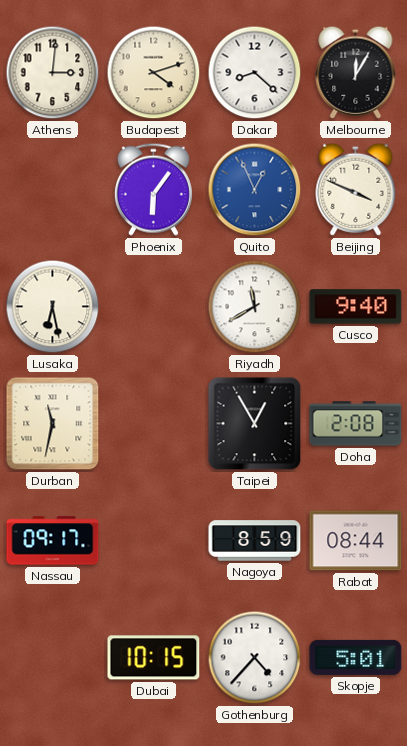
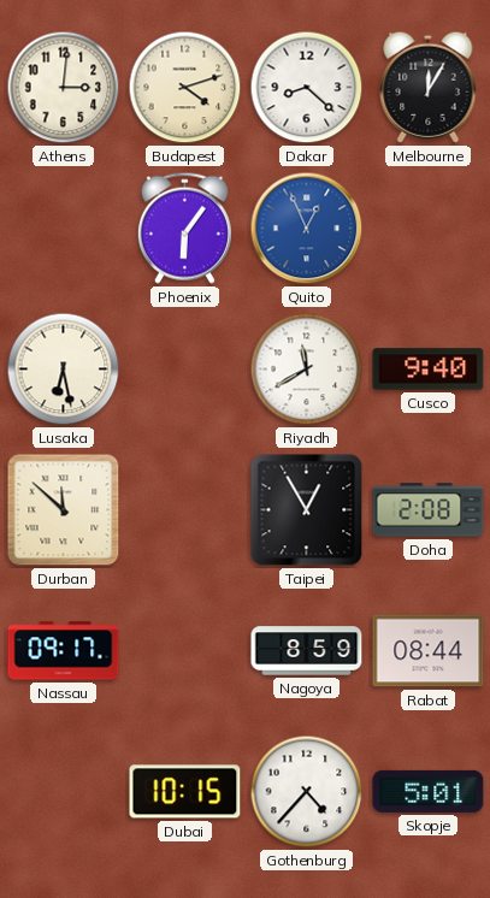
Beijing: 3:49 -> none
Durban: 11:32 -> 11:52
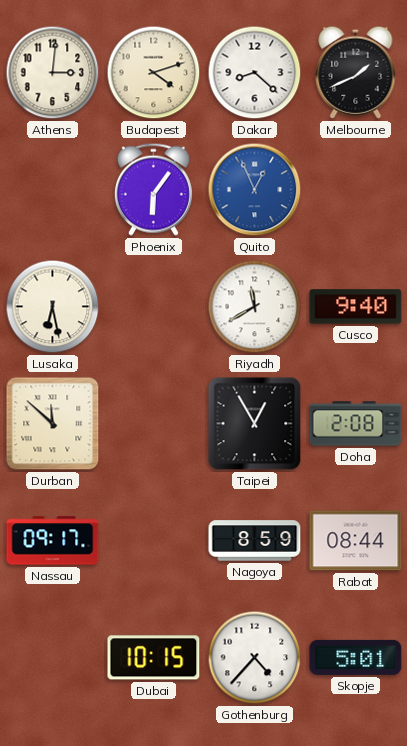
Melbourne: 12:05 -> 1:41
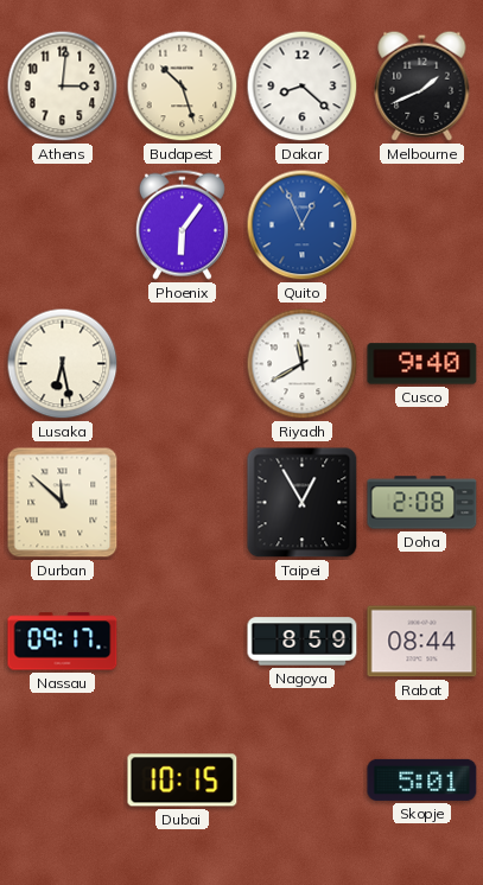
Budapest: 4:12 -> 10:27
Gothenburg: 4:37 -> none
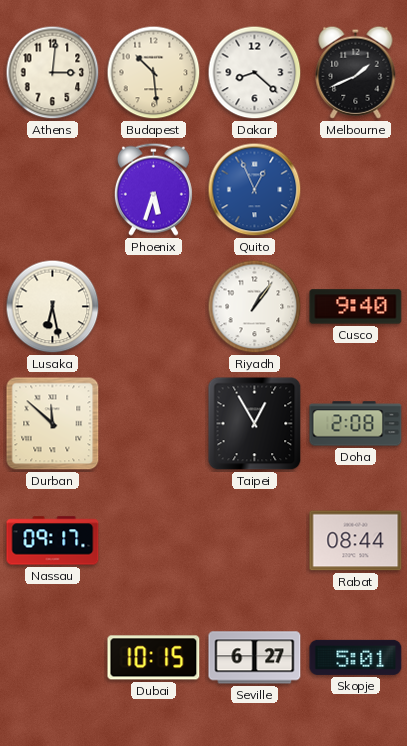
Budapest: 10:27 -> 10:29
Phoenix: 6:06 -> 5:33
Riyadh: 11:40 -> 1:06
Nagoya: 8:59 -> none
Seville: none -> 6:27
